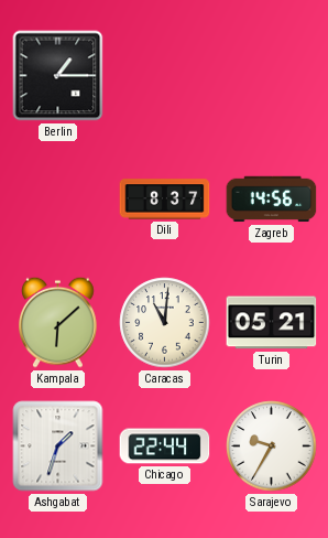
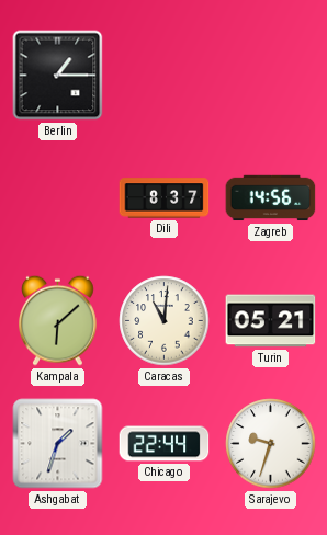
Sarajevo: 9:35 -> 9:33
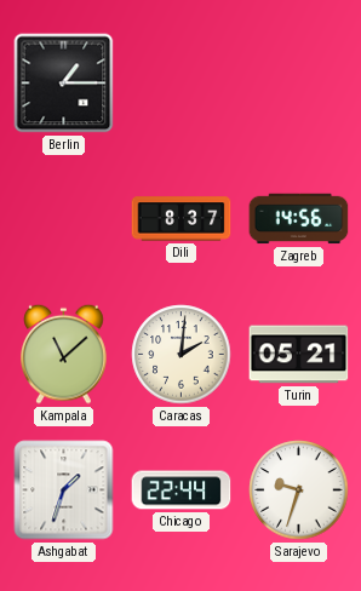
Kampala: 6:08 -> 11:08
Caracas: 11:01 -> 2:01
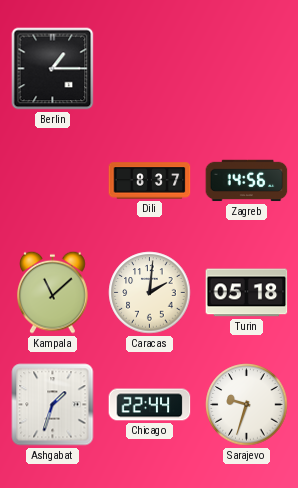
Turin: 05:21 -> 05:18
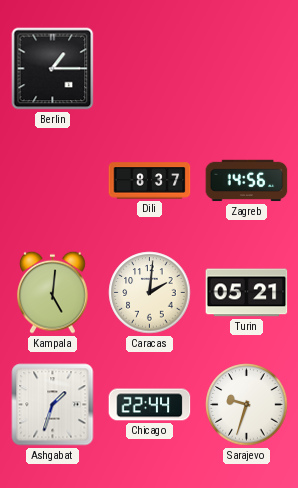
Kampala: 11:08 -> 5:01
Turin: 05:18 -> 05:21
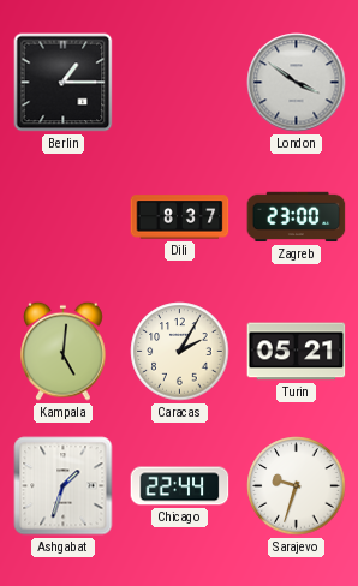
London: none -> 3:51
Zagreb: 14:56 -> 23:00
Caracas: 2:01 -> 2:05
